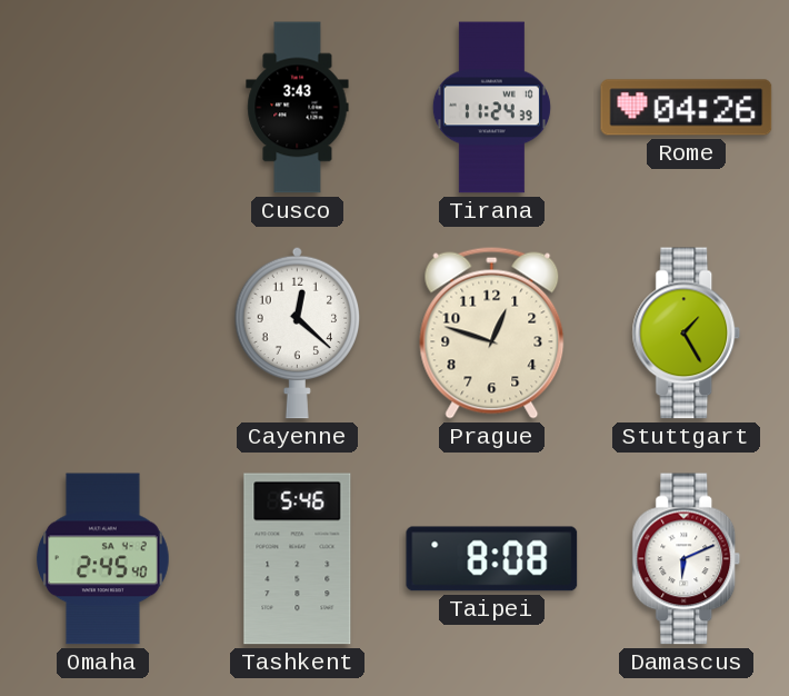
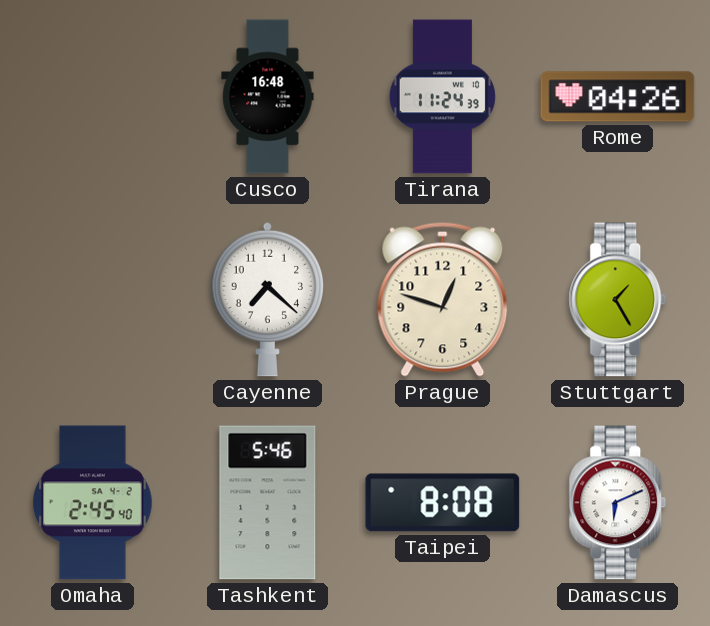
Cusco: 3:43 -> 16:48
Cayenne: 12:22 -> 7:22
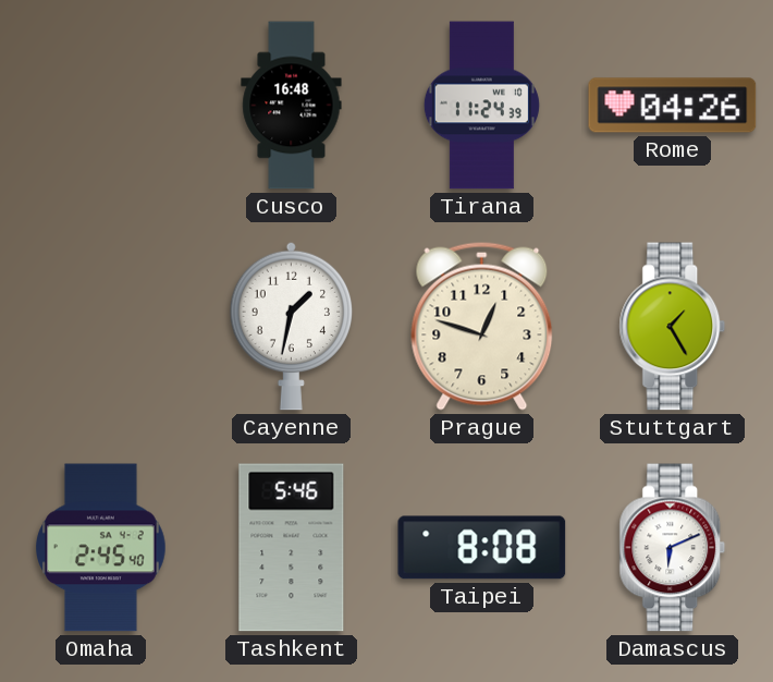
Cayenne: 7:22 -> 1:32
